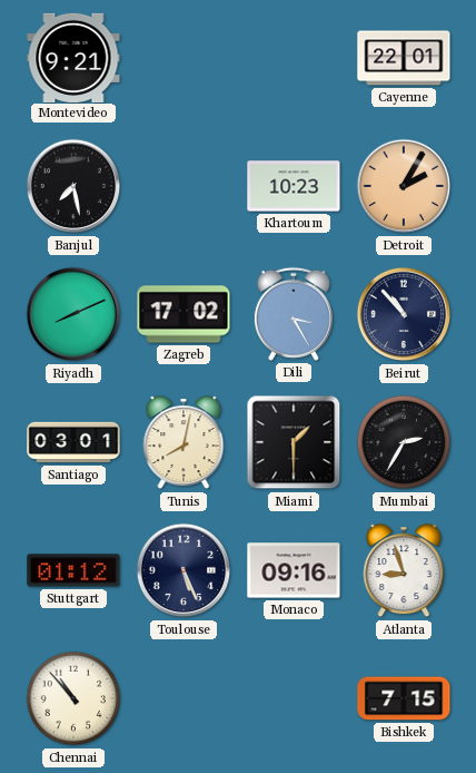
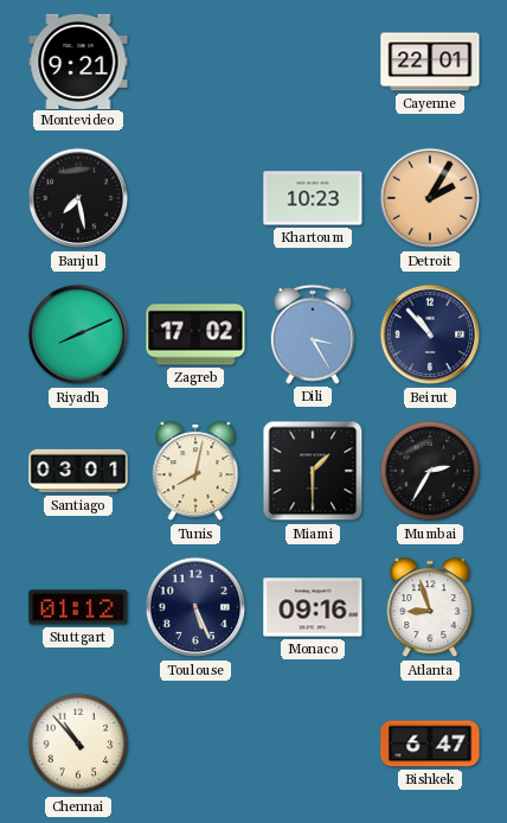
Bishkek: 7:15 -> 6:47
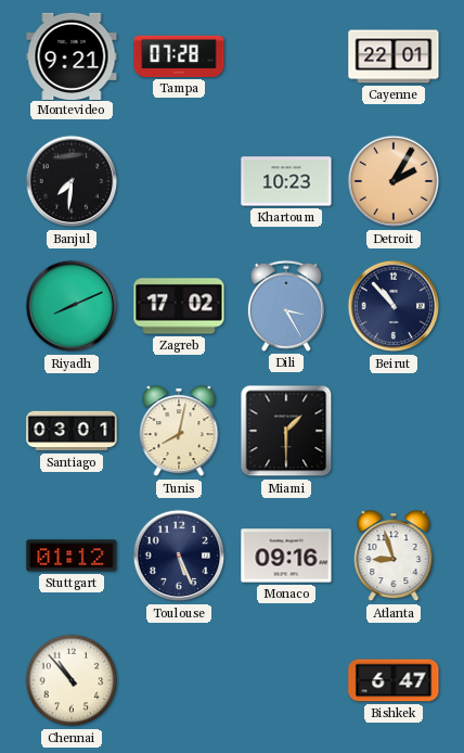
Tampa: none -> 07:28
Banjul: 7:28 -> 7:31
Mumbai: 2:35 -> none
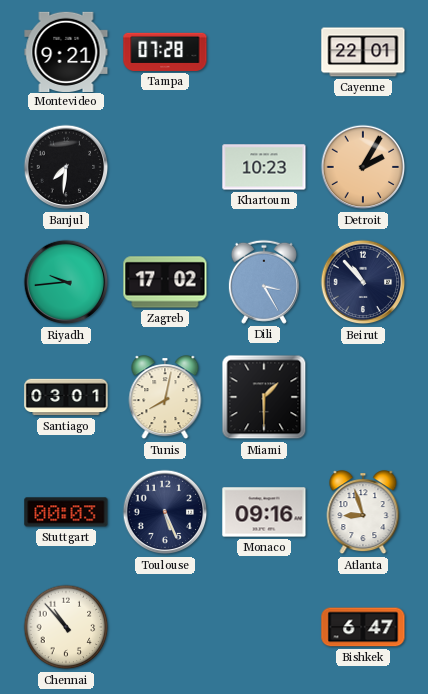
Riyadh: 8:11 -> 9:44
Stuttgart: 01:12 -> 00:03
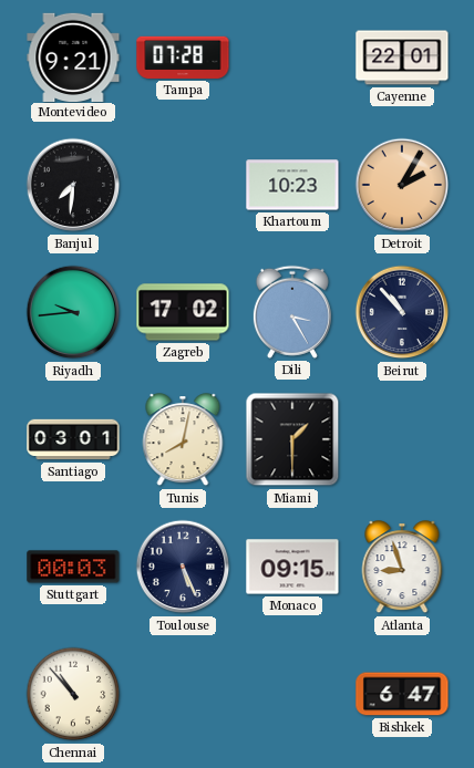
Monaco: 09:16 -> 09:15
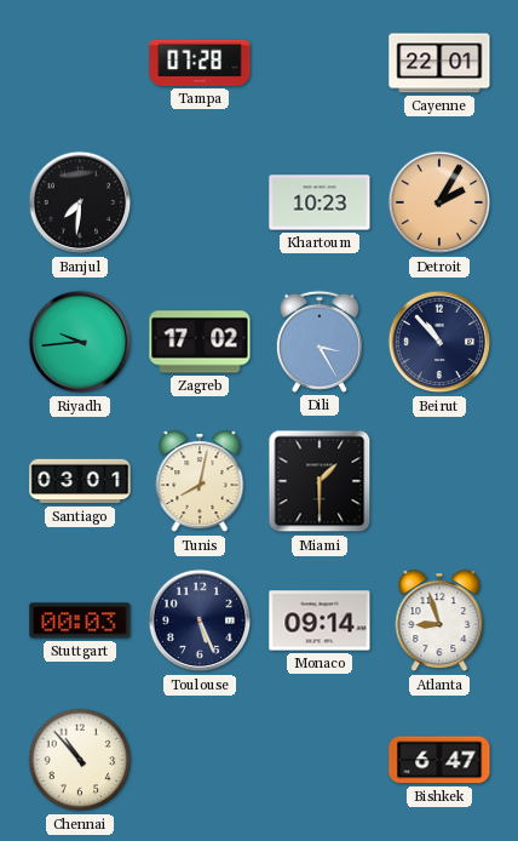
Montevideo: 9:21 -> none
Monaco: 09:15 -> 09:14
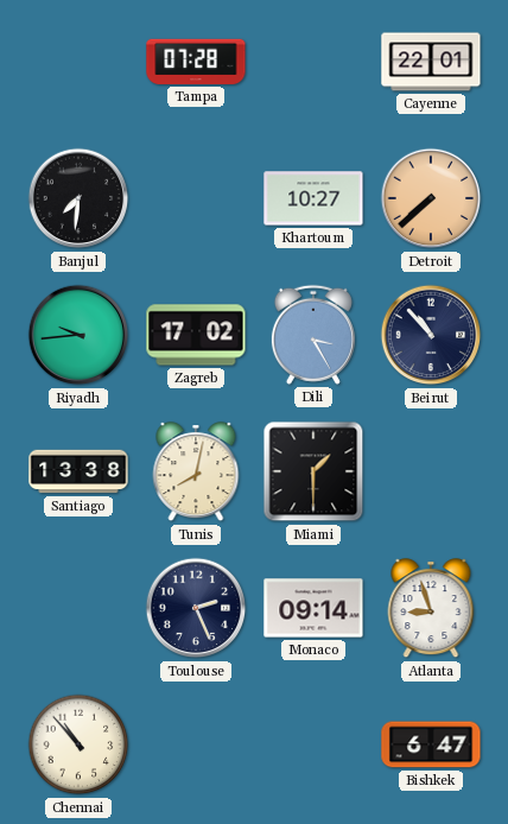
Khartoum: 10:23 -> 10:27
Detroit: 2:05 -> 7:38
Santiago: 03:01 -> 13:38
Stuttgart: 00:03 -> none
Toulouse: 5:26 -> 2:26
